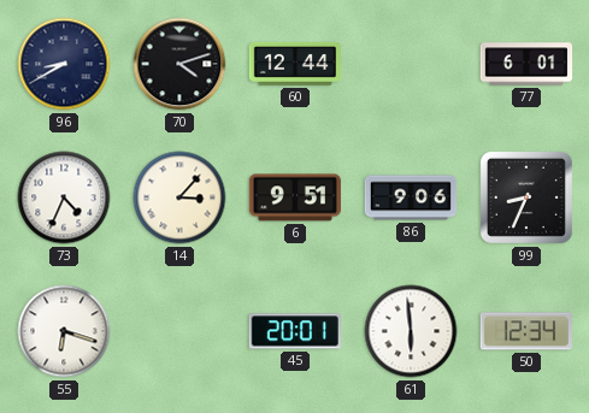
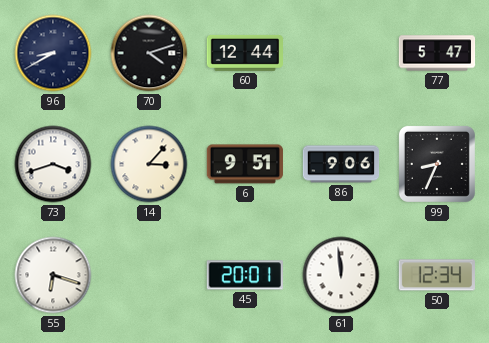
77: 6:01 -> 5:47
73: 4:34 -> 3:42
61: 5:59 -> 11:59
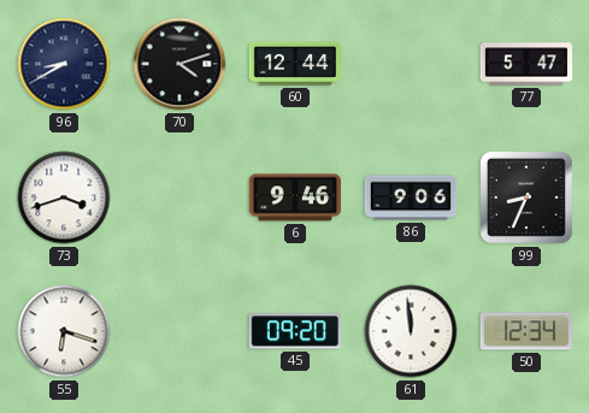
14: 3:07 -> none
6: 9:51 -> 9:46
45: 20:01 -> 09:20
